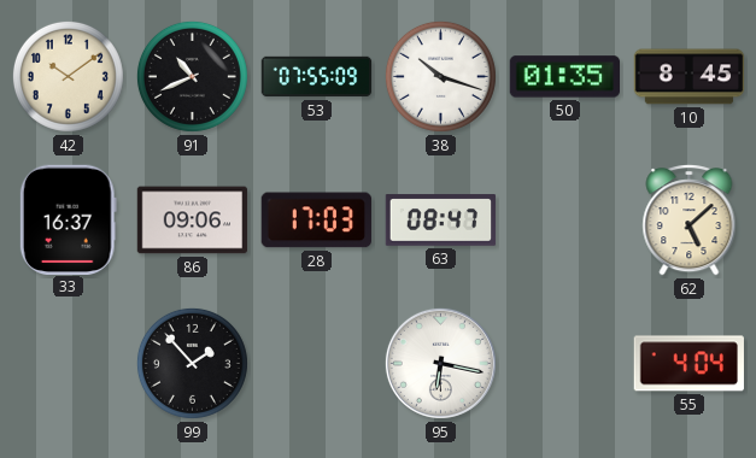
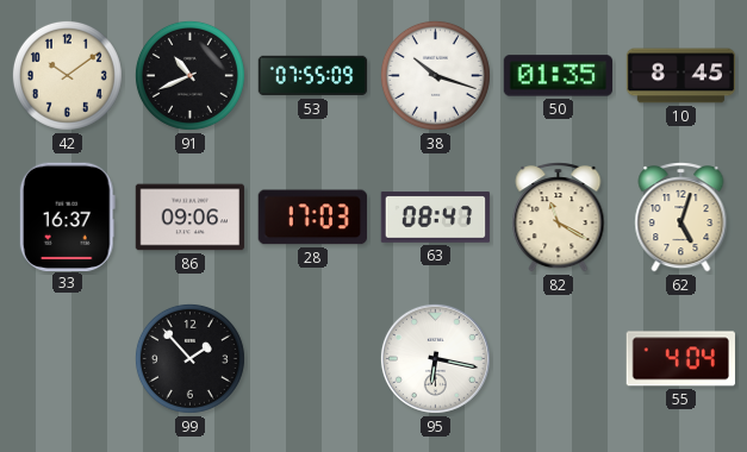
82: none -> 11:20
62: 5:08 -> 5:03
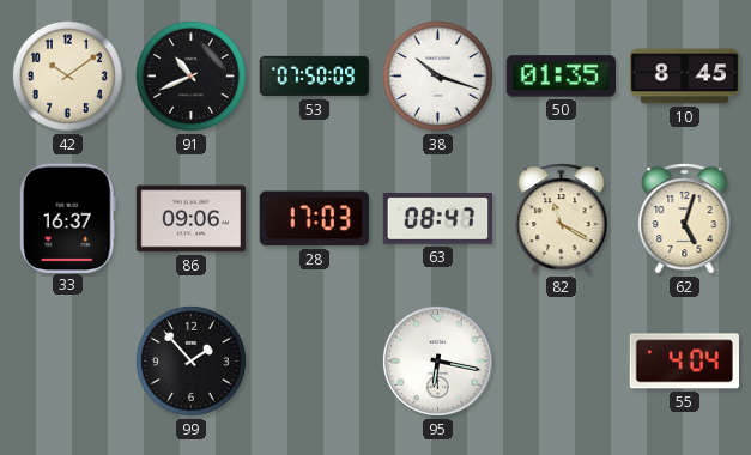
53: 07:55 -> 07:50
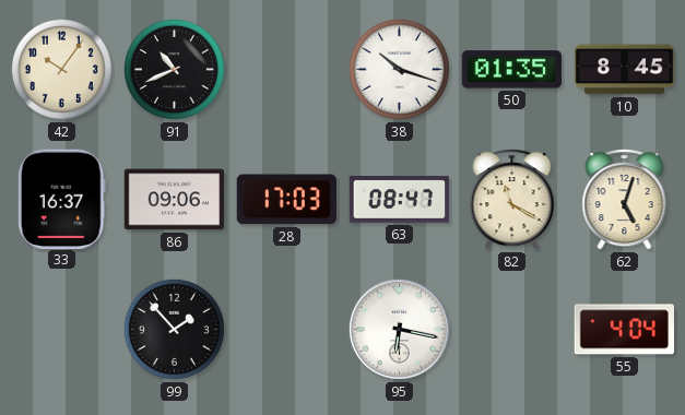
42: 10:09 -> 10:06
53: 07:50 -> none
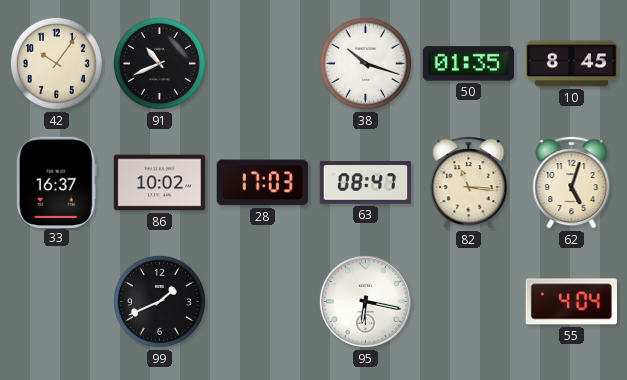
86: 09:06 -> 10:02
82: 11:20 -> 11:16
99: 1:53 -> 1:41
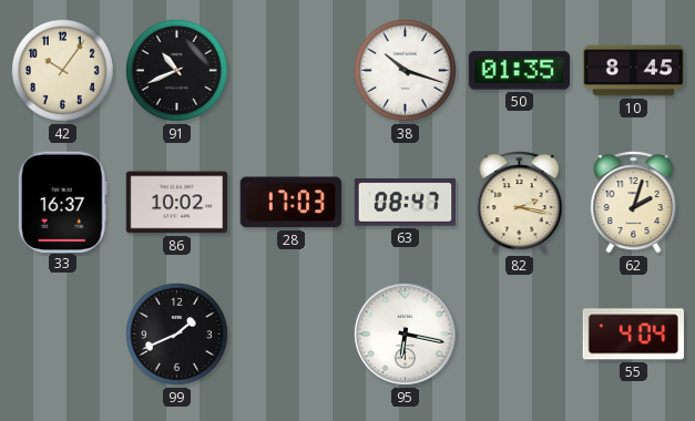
82: 11:16 -> 2:17
62: 5:03 -> 2:03
